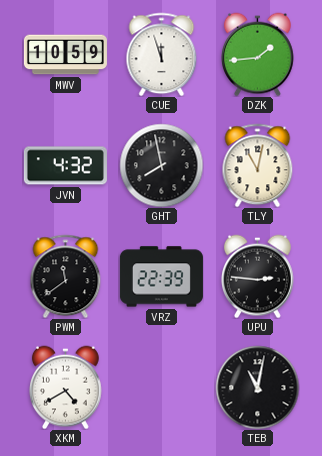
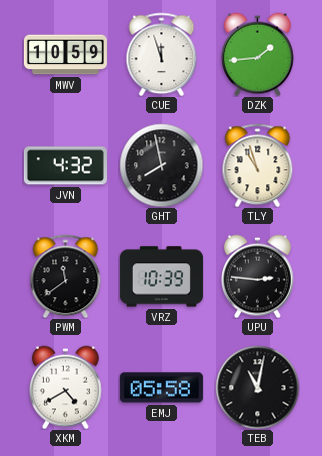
TLY: 11:02 -> 10:57
VRZ: 22:39 -> 10:39
EMJ: none -> 05:58
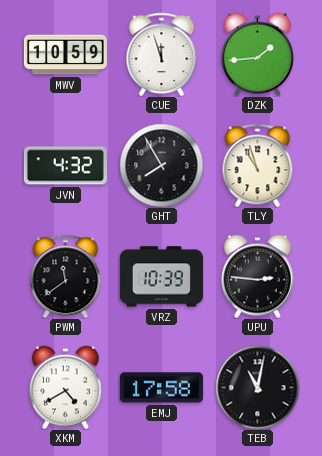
GHT: 7:58 -> 7:55
EMJ: 05:58 -> 17:58
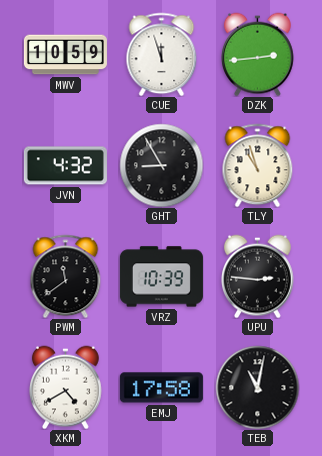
DZK: 1:44 -> 2:44
GHT: 7:55 -> 8:55
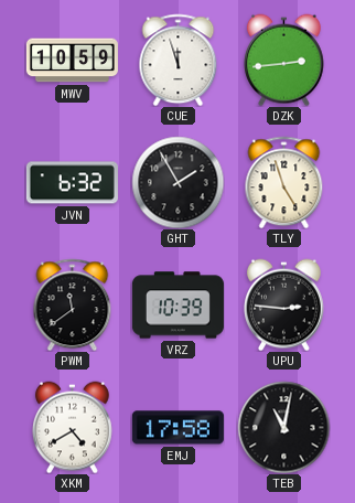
JVN: 4:32 -> 6:32
GHT: 8:55 -> 1:55
TLY: 10:57 -> 4:57
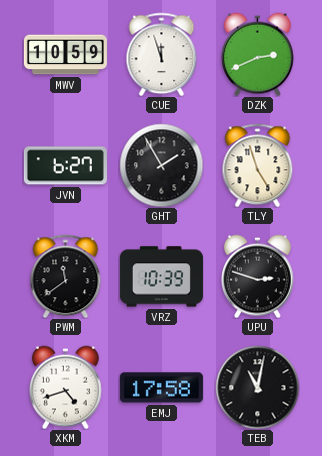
DZK: 2:44 -> 2:41
JVN: 6:32 -> 6:27
UPU: 2:46 -> 2:48
XKM: 4:40 -> 4:42
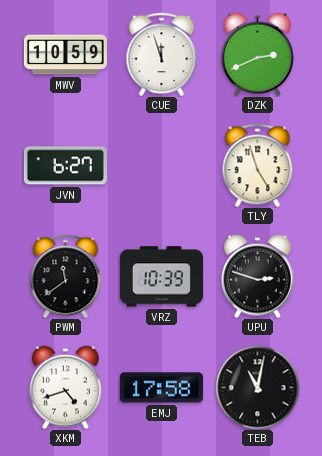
GHT: 1:55 -> none
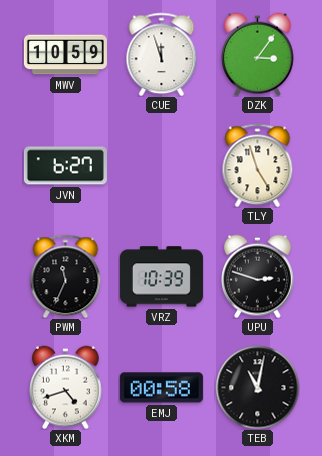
DZK: 2:41 -> 3:06
PWM: 11:39 -> 11:34
EMJ: 17:58 -> 00:58
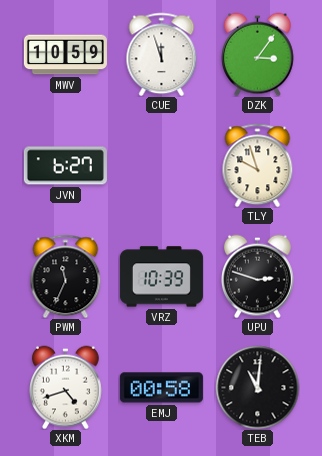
TLY: 4:57 -> 9:57
TEB: 11:02 -> 11:01
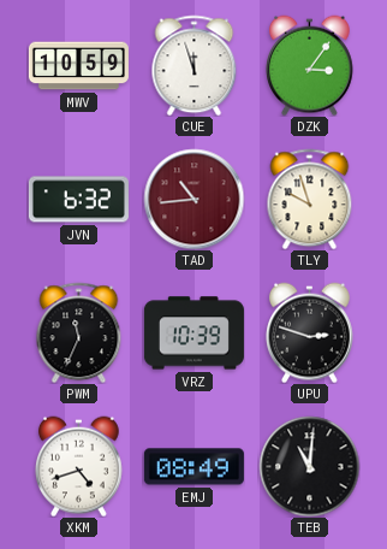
JVN: 6:27 -> 6:32
TAD: none -> 10:44
EMJ: 00:58 -> 08:49
